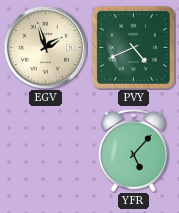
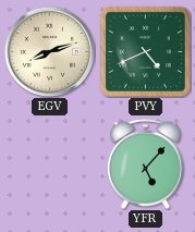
EGV: 1:57 -> 8:12
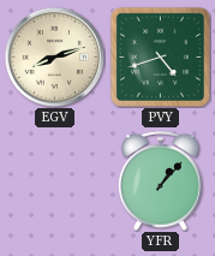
PVY: 4:41 -> 4:42
YFR: 5:07 -> 1:07
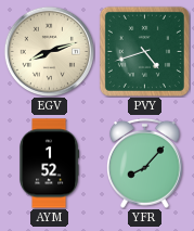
AYM: none -> 1:52
YFR: 1:07 -> 8:07
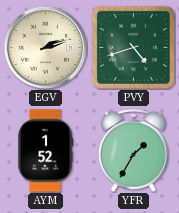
EGV: 8:12 -> 2:12
YFR: 8:07 -> 1:35
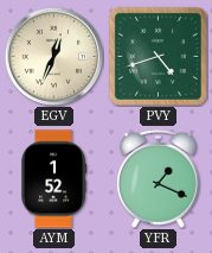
EGV: 2:12 -> 12:34
YFR: 1:35 -> 1:19
